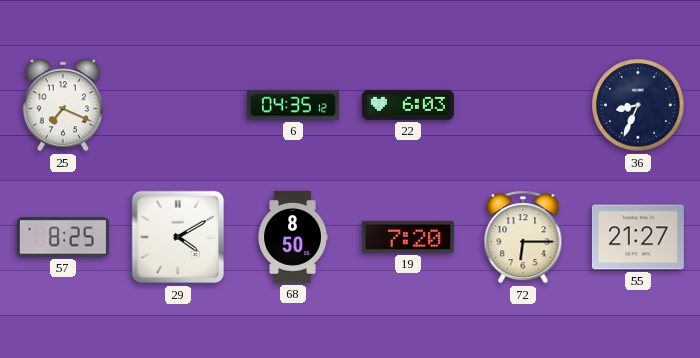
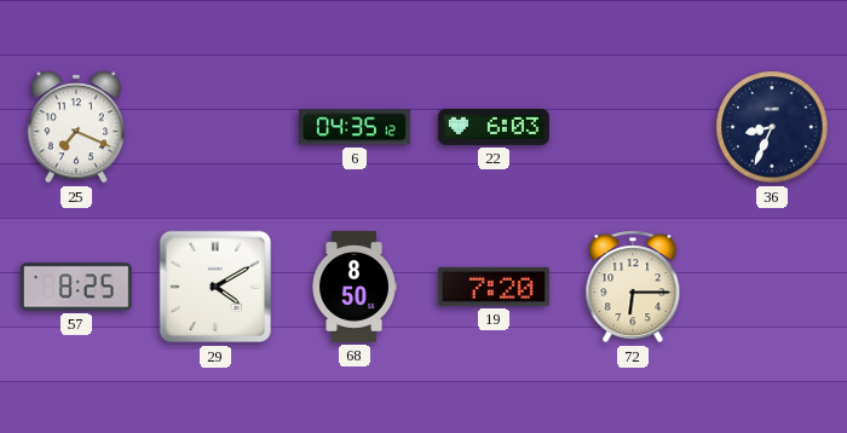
55: 21:27 -> none
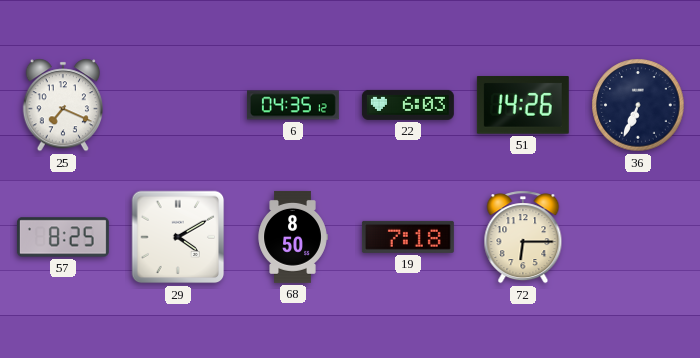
51: none -> 14:26
36: 8:34 -> 6:34
19: 7:20 -> 7:18
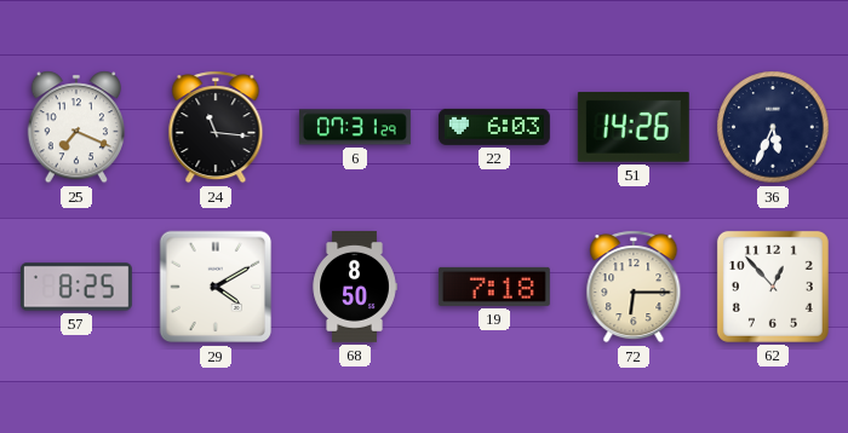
24: none -> 11:16
6: 04:35 -> 07:31
36: 6:34 -> 5:34
62: none -> 12:53
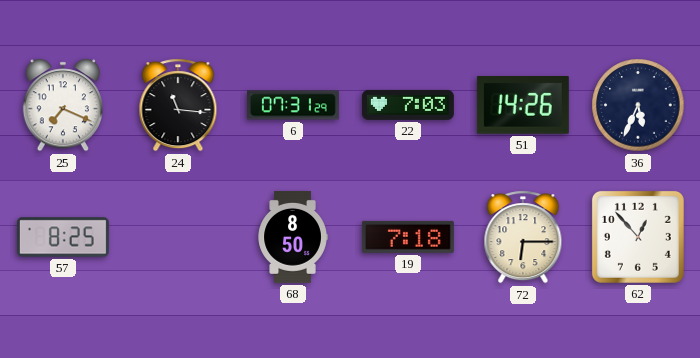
22: 6:03 -> 7:03
29: 4:10 -> none
